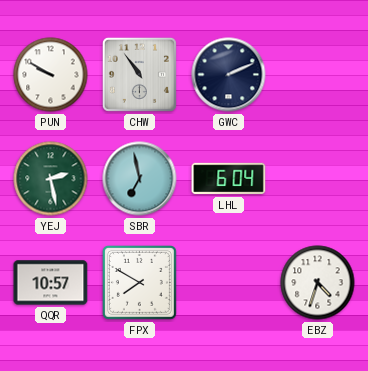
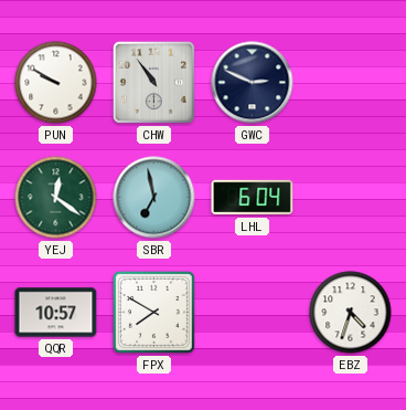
GWC: 2:11 -> 2:49
YEJ: 2:28 -> 12:21
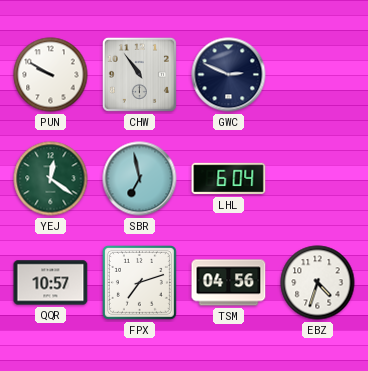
FPX: 7:50 -> 7:12
TSM: none -> 04:56
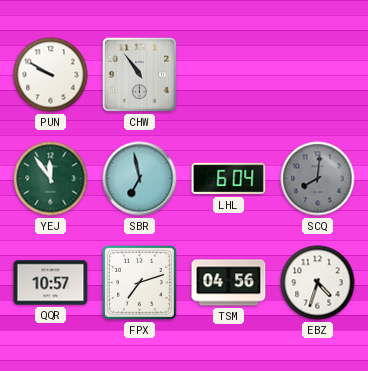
GWC: 2:49 -> none
YEJ: 12:21 -> 11:54
SCQ: none -> 8:01
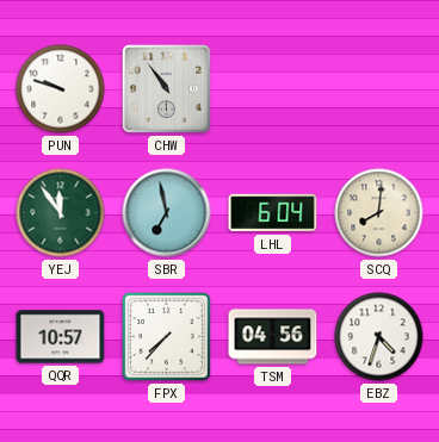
PUN: 9:50 -> 9:48
SCQ dial: grey -> cream
FPX: 7:12 -> 7:37
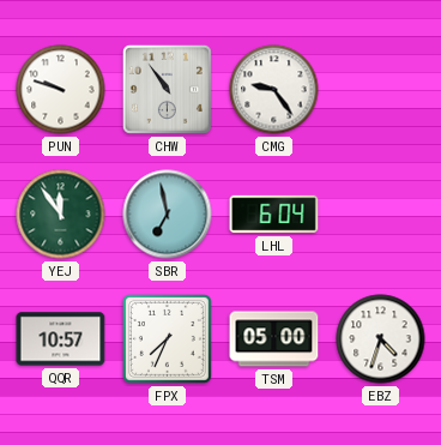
CMG: none -> 9:24
SCQ: 8:01 -> none
FPX: 7:37 -> 7:34
TSM: 04:56 -> 05:00
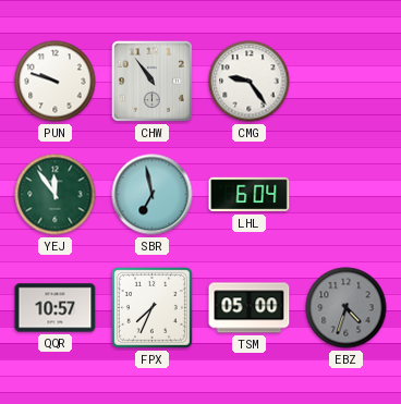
EBZ dial: white -> grey
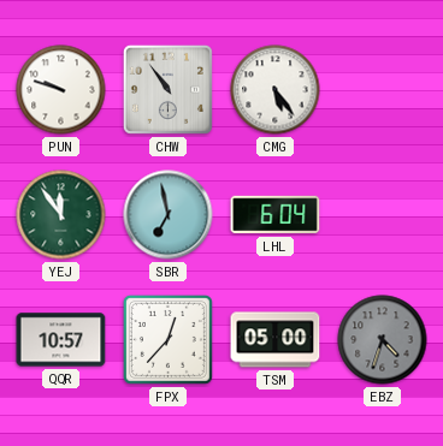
CMG: 9:24 -> 5:24
FPX: 7:34 -> 12:37
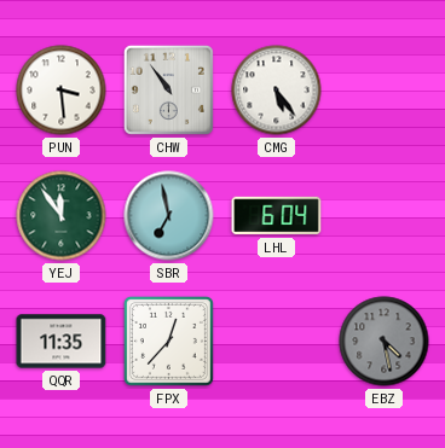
PUN: 9:48 -> 3:29
QQR: 10:57 -> 11:35
TSM: 05:00 -> none
EBZ: 4:33 -> 4:28
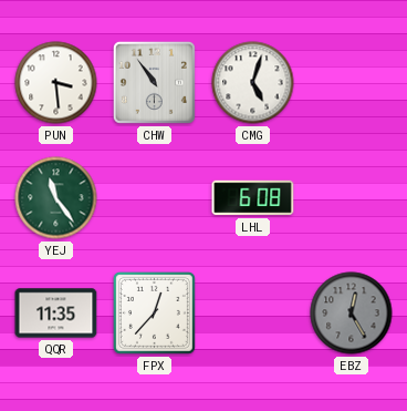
CMG: 5:24 -> 5:03
YEJ: 11:54 -> 11:24
SBR: 6:58 -> none
LHL: 6:04 -> 6:08
EBZ: 4:28 -> 12:25
